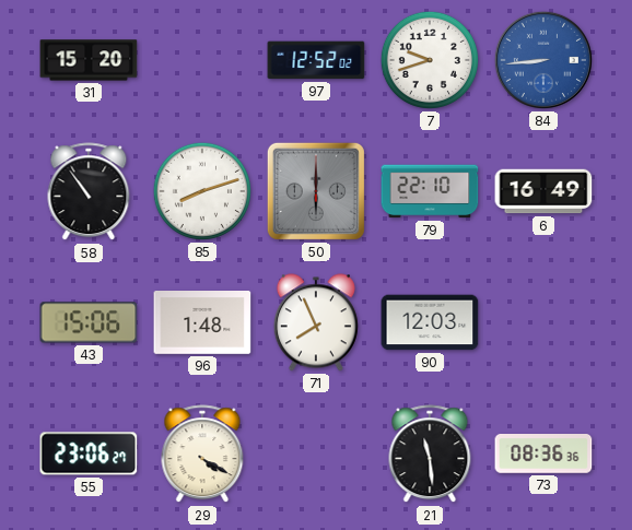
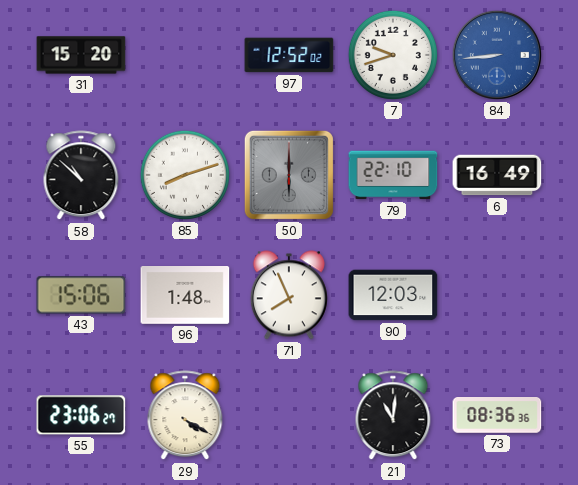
58: 10:54 -> 10:52
21: 11:29 -> 11:01
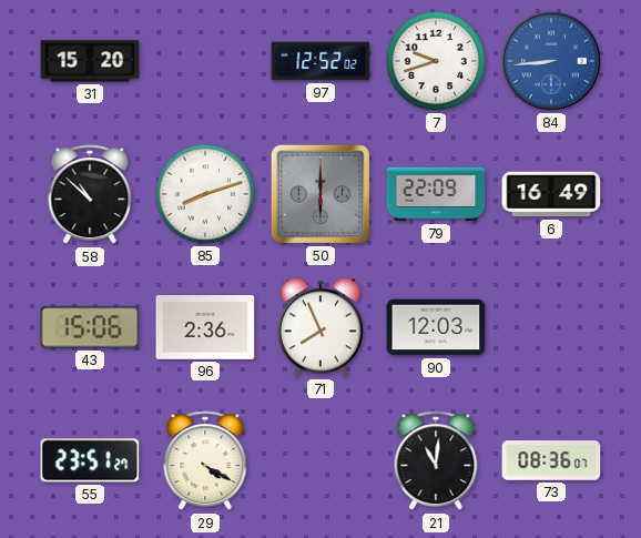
79: 22:10 -> 22:09
96: 1:48 -> 2:36
55: 23:06 -> 23:51
73: 08:36:36 -> 08:36:07
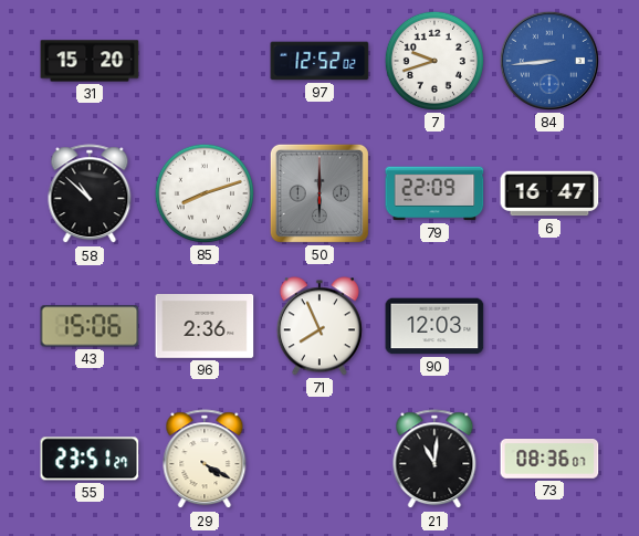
6: 16:49 -> 16:47
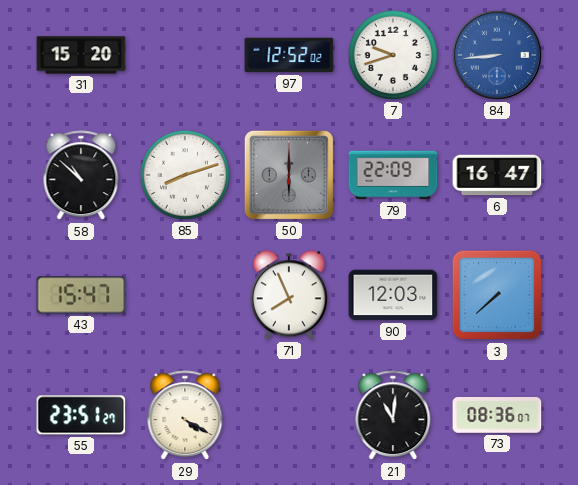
43: 15:06 -> 15:47
96: 2:36 -> none
3: none -> 7:38
